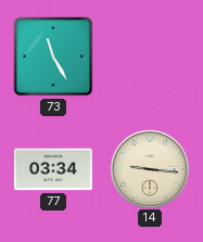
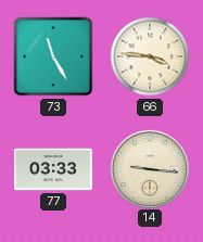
66: none -> 3:46
77: 03:34 -> 03:33
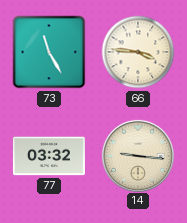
77: 03:33 -> 03:32
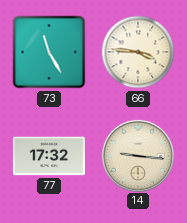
77: 03:32 -> 17:32
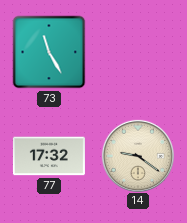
66: 3:46 -> none
14: 9:16 -> 9:21
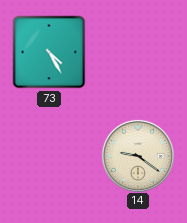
73: 11:25 -> 4:25
77: 17:32 -> none
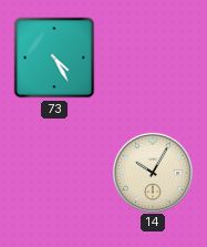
14: 9:21 -> 10:05
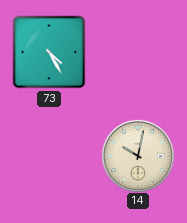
14: 10:05 -> 10:02
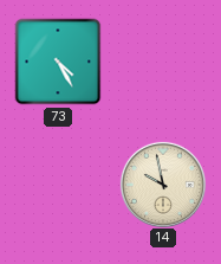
14: 10:02 -> 9:58
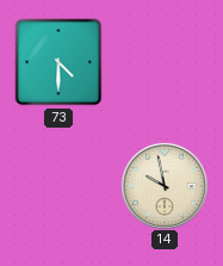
73: 4:25 -> 4:30
